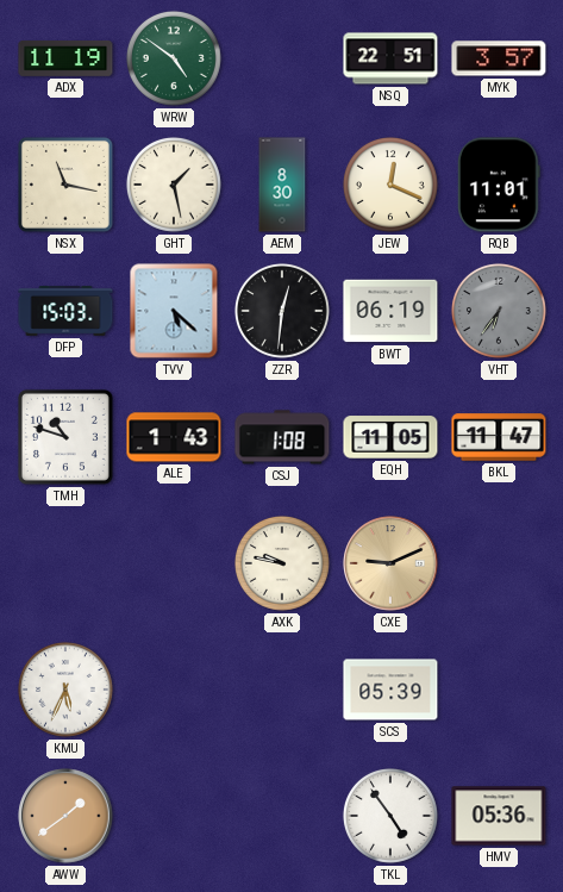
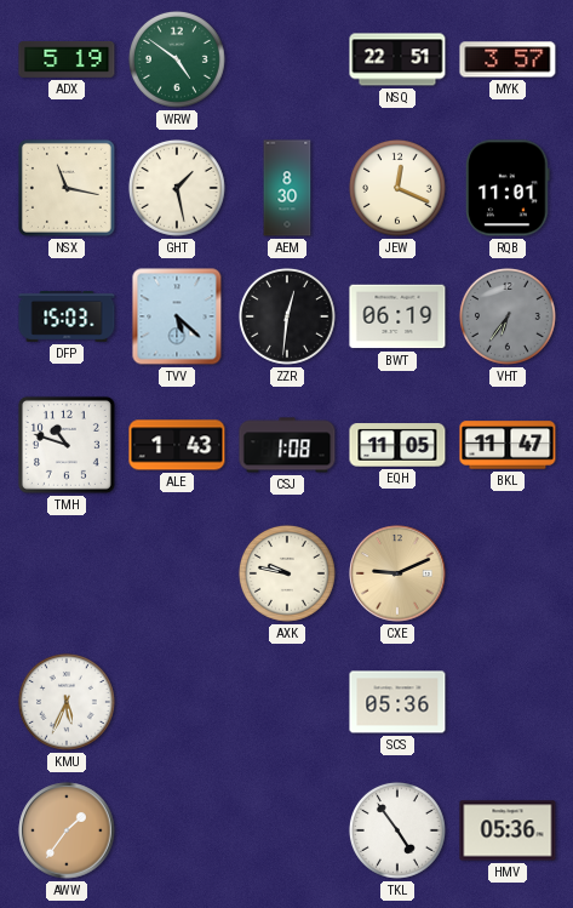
ADX: 11:19 -> 5:19
SCS: 05:39 -> 05:36
AWW: 1:39 -> 1:36
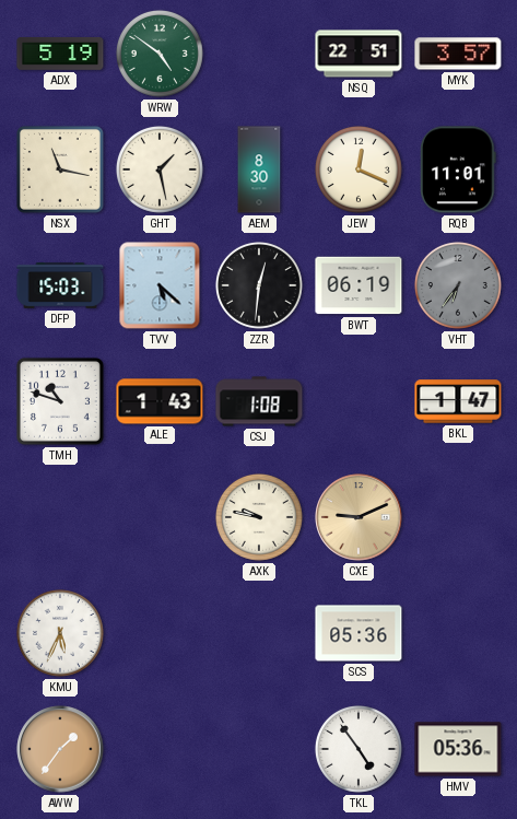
EQH: 11:05 -> none
BKL: 11:47 -> 1:47
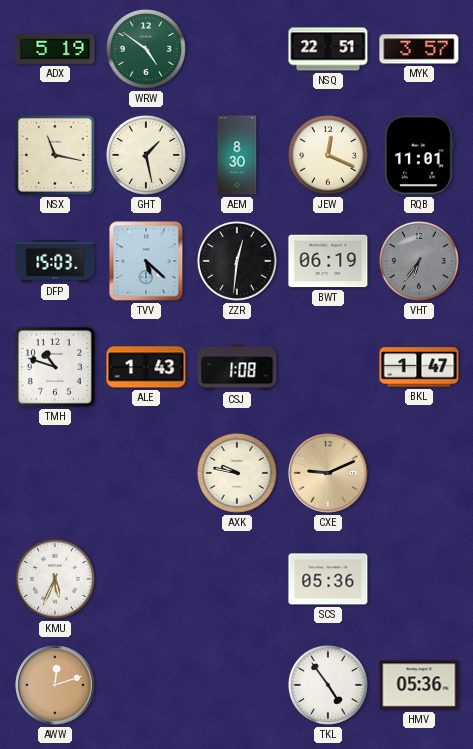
AWW: 1:36 -> 12:12
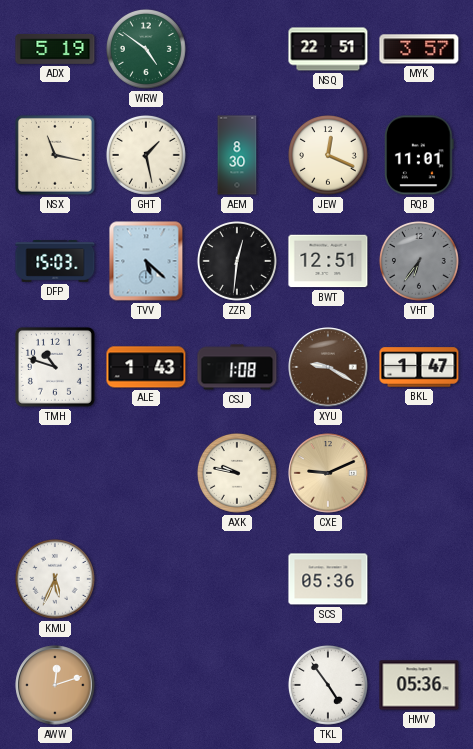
BWT: 06:19 -> 12:51
XYU: none -> 9:20
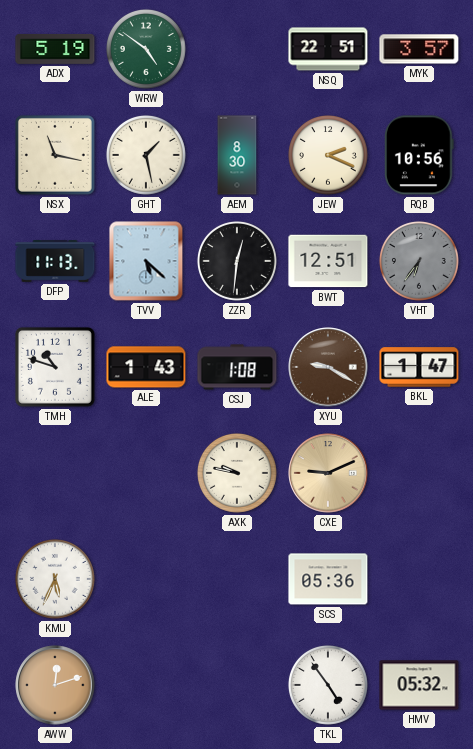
JEW: 12:19 -> 2:19
RQB: 11:01 -> 10:56
DFP: 15:03 -> 11:13
HMV: 05:36 -> 05:32
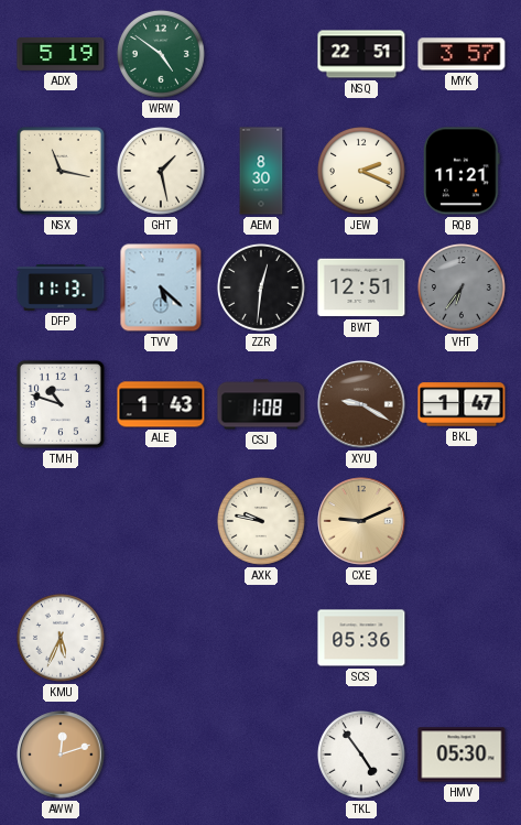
RQB: 10:56 -> 11:21
HMV: 05:32 -> 05:30
